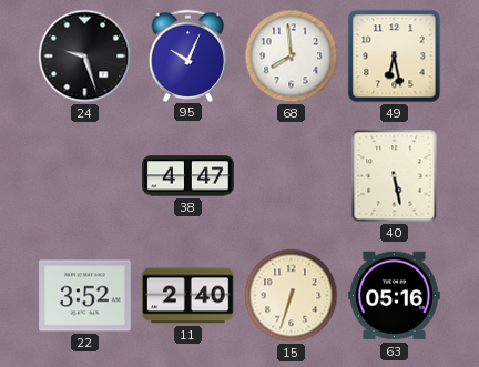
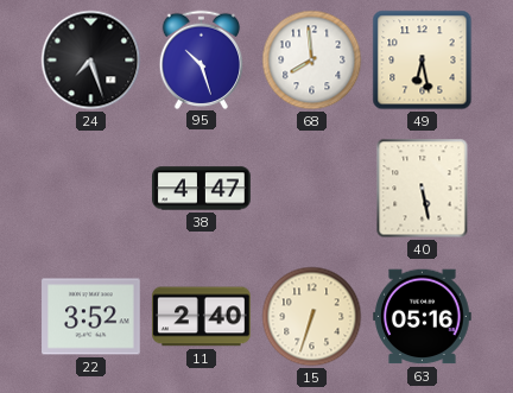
24: 9:27 -> 7:27
95: 10:04 -> 10:27
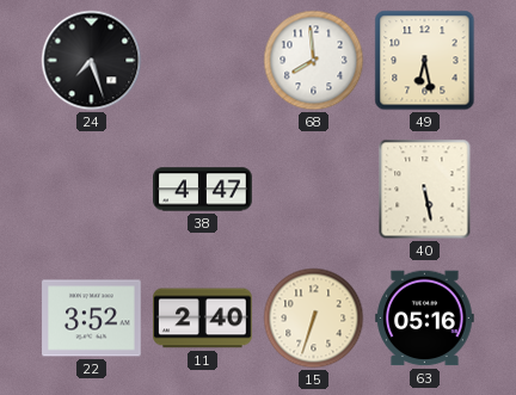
95: 10:27 -> none
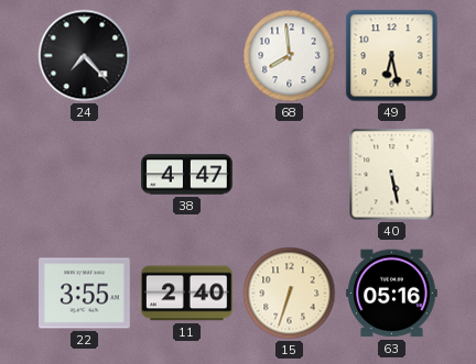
24: 7:27 -> 7:23
22: 3:52 -> 3:55
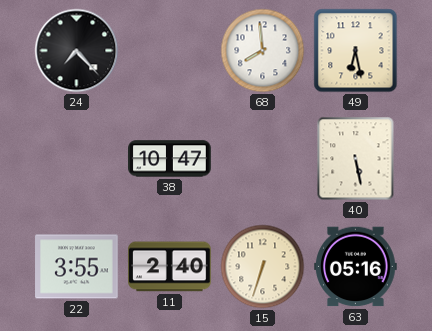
38: 4:47 -> 10:47
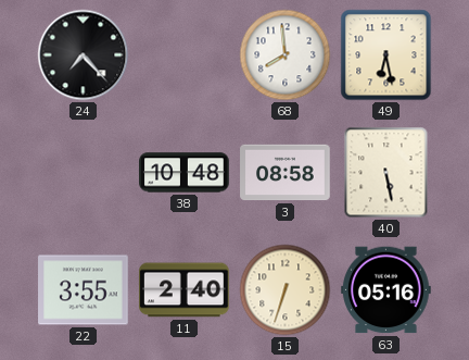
38: 10:47 -> 10:48
3: none -> 08:58
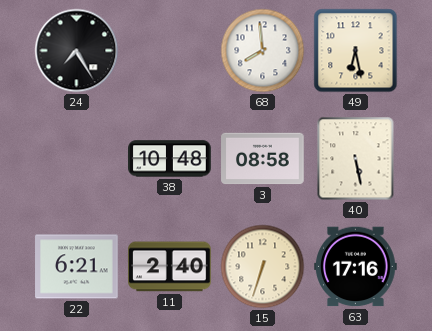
24: 7:23 -> 7:25
22: 3:55 -> 6:21
63: 05:16 -> 17:16
